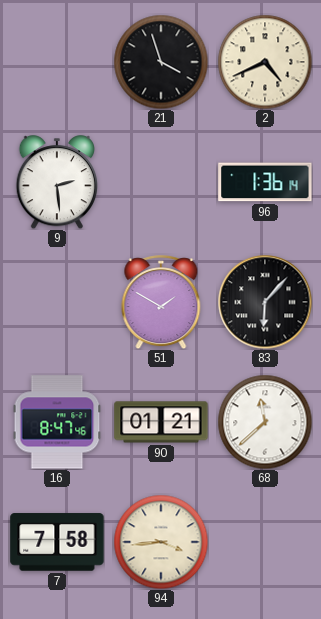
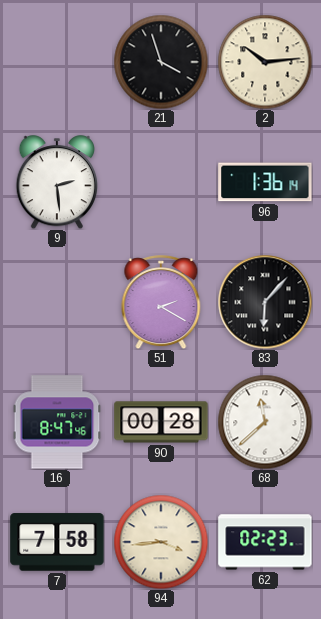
2: 4:41 -> 10:14
51: 1:50 -> 2:20
90: 01:21 -> 00:28
62: none -> 02:23
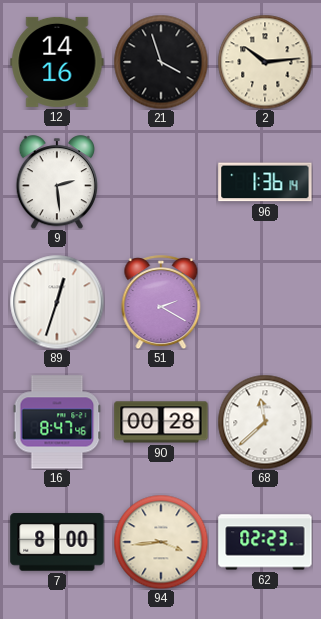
12: none -> 14:16
89: none -> 12:33
83: 6:07 -> none
7: 7:58 -> 8:00
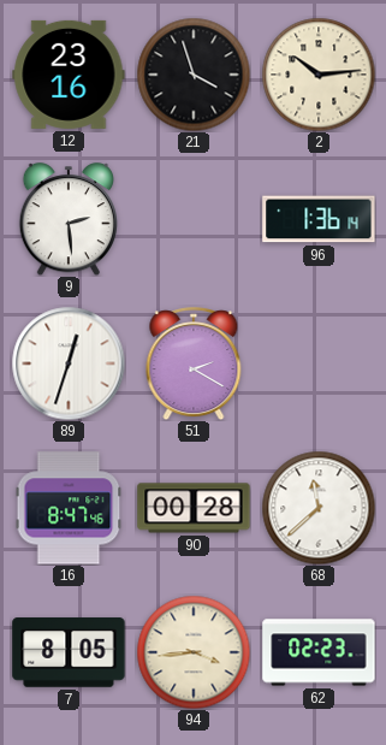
12: 14:16 -> 23:16
7: 8:00 -> 8:05
